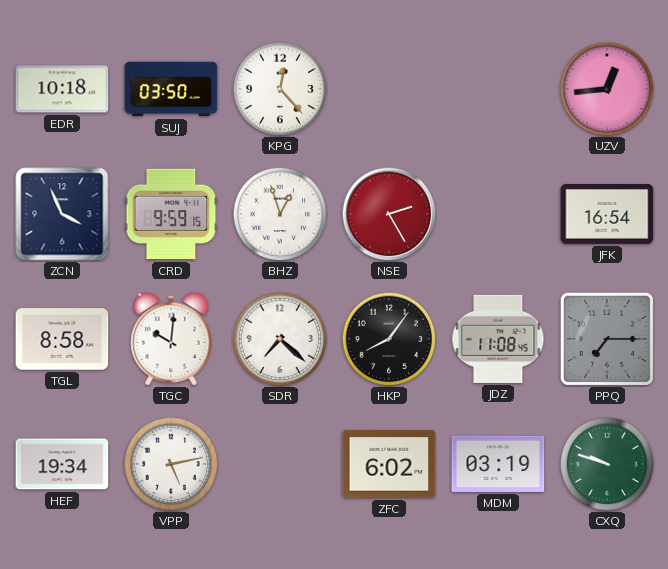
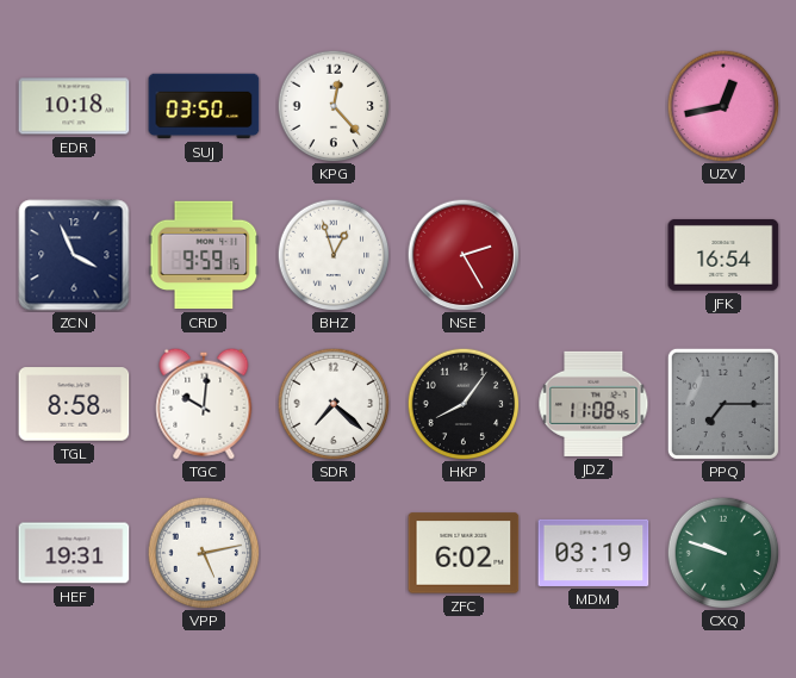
UZV: 12:44 -> 12:43
HEF: 19:34 -> 19:31
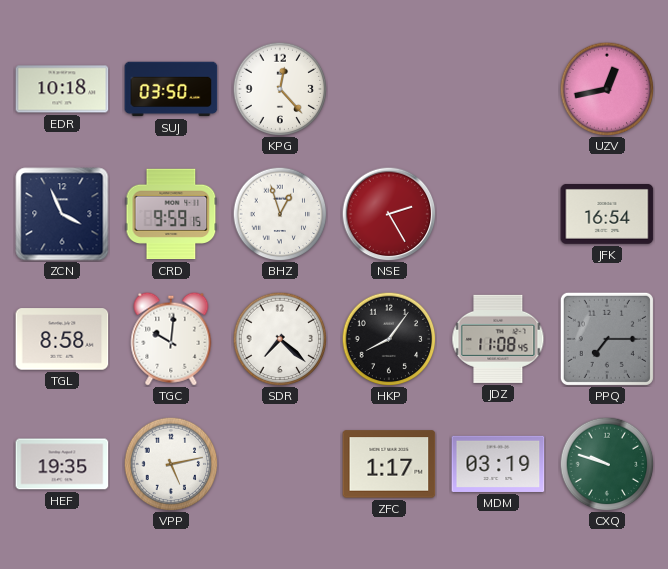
HEF: 19:31 -> 19:35
ZFC: 6:02 -> 1:17
